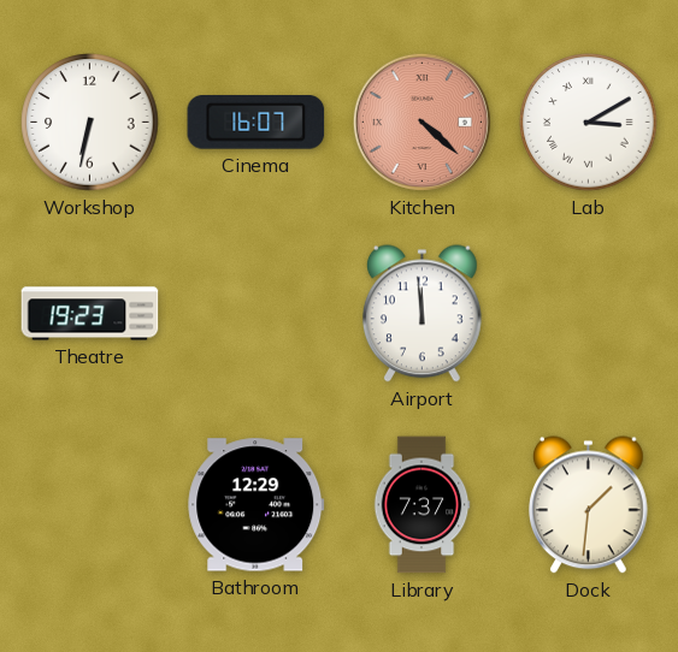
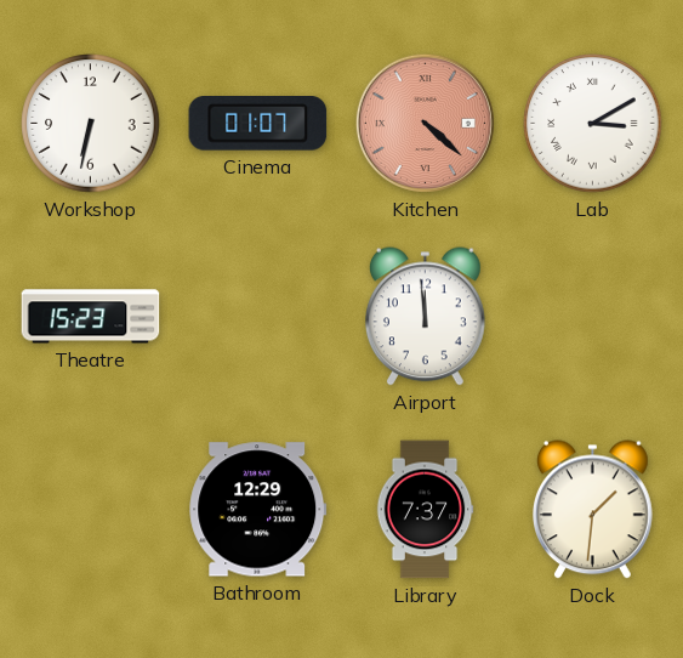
Cinema: 16:07 -> 01:07
Theatre: 19:23 -> 15:23
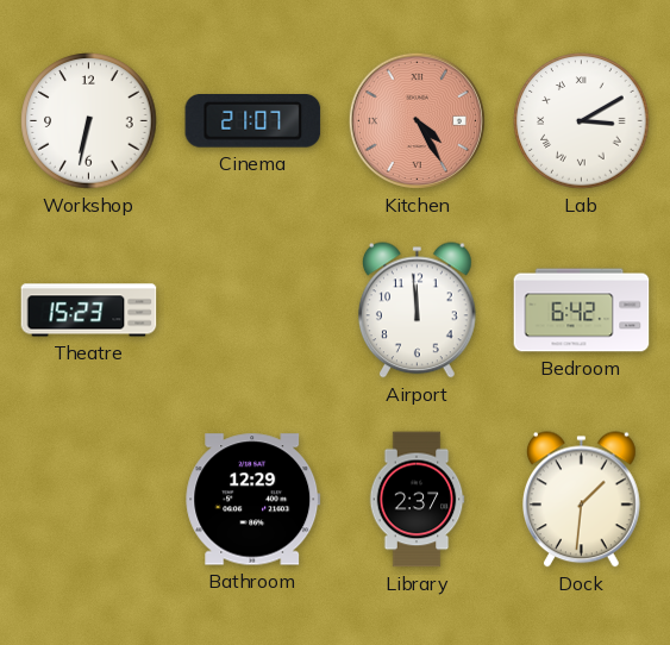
Cinema: 01:07 -> 21:07
Kitchen: 4:22 -> 4:25
Bedroom: none -> 6:42
Library: 7:37 -> 2:37
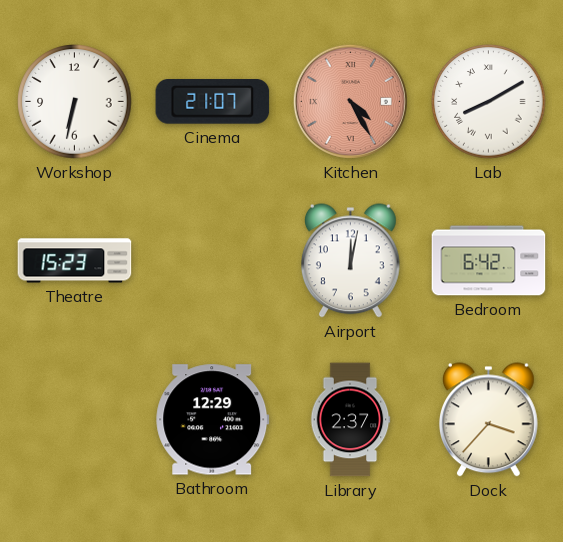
Lab: 3:10 -> 8:10
Airport: 11:59 -> 12:02
Dock: 1:31 -> 3:37
